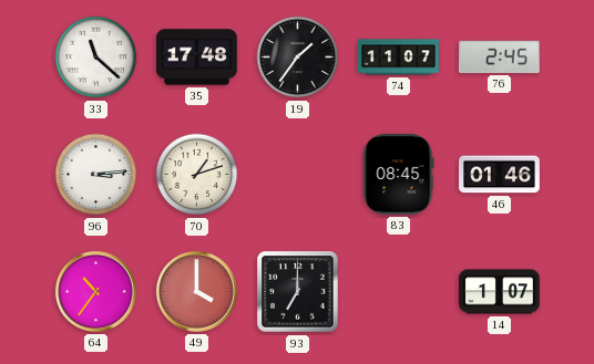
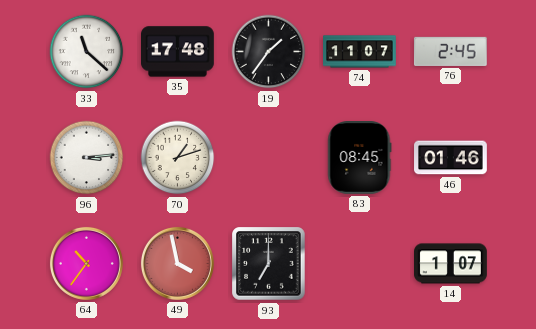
49: 4:00 -> 3:58
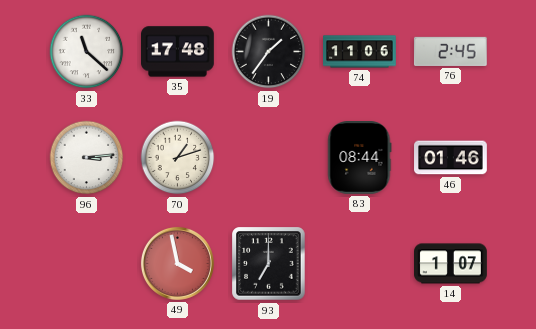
74: 11:07 -> 11:06
83: 08:45 -> 08:44
64: 10:36 -> none
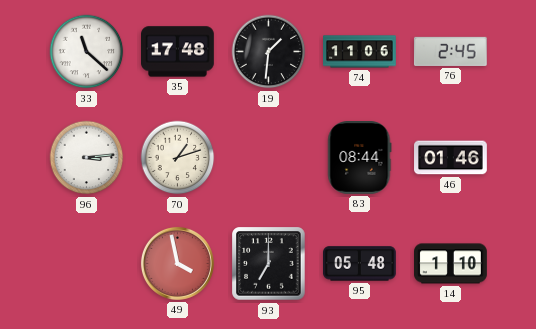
19: 1:36 -> 1:31
95: none -> 05:48
14: 1:07 -> 1:10
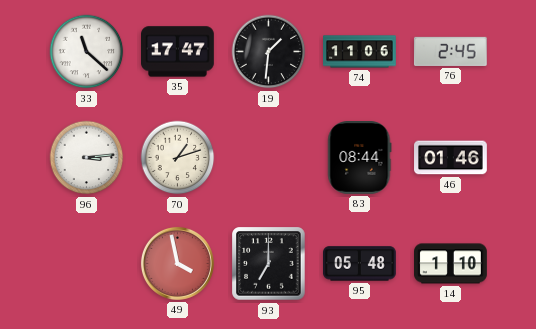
35: 17:48 -> 17:47
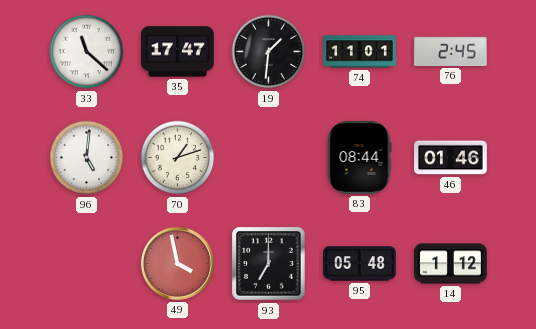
74: 11:06 -> 11:01
96: 3:14 -> 5:01
14: 1:10 -> 1:12
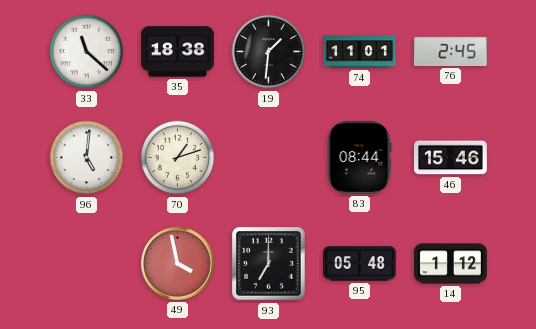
35: 17:47 -> 18:38
46: 01:46 -> 15:46
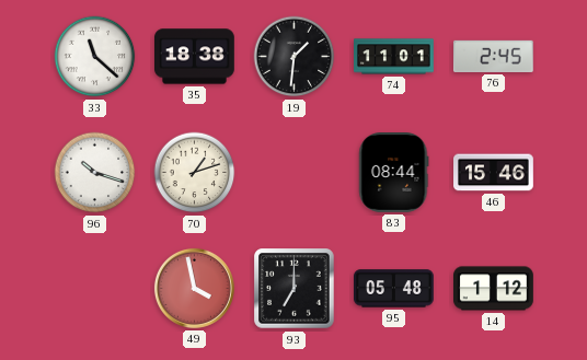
96: 5:01 -> 10:18
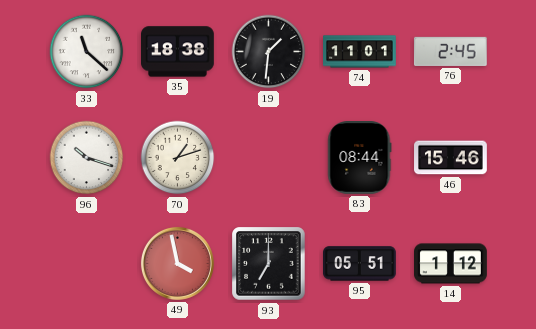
95: 05:48 -> 05:51
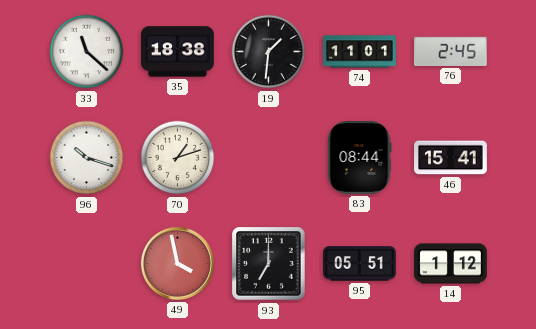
46: 15:46 -> 15:41
